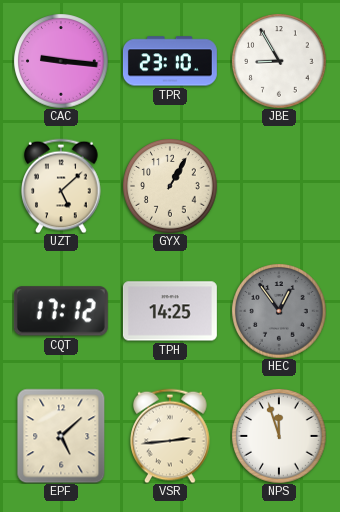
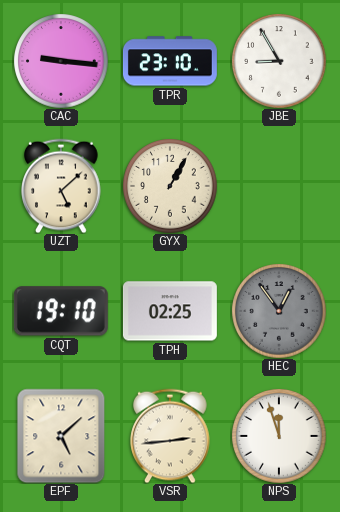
CQT: 17:12 -> 19:10
TPH: 14:25 -> 02:25
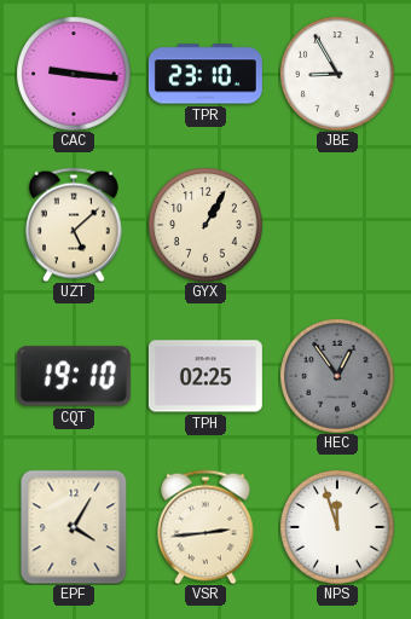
EPF: 5:08 -> 4:05
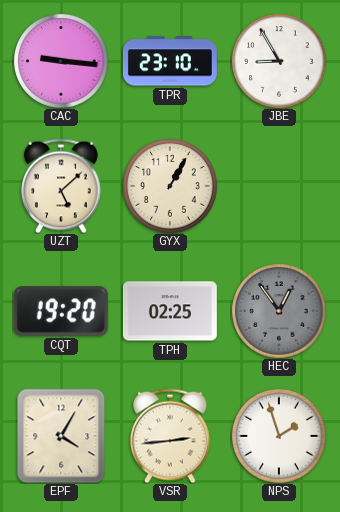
CQT: 19:10 -> 19:20
NPS: 11:57 -> 1:57
